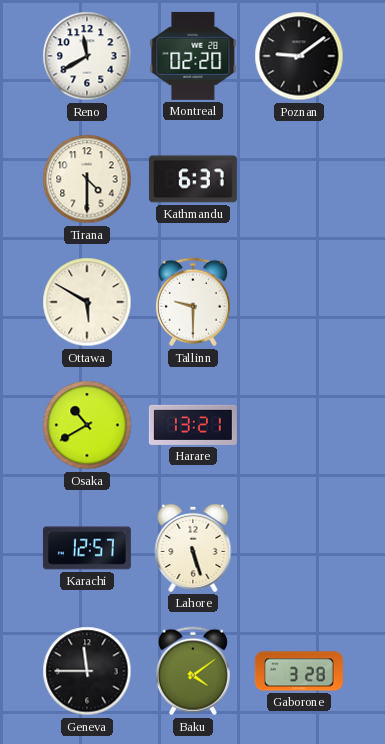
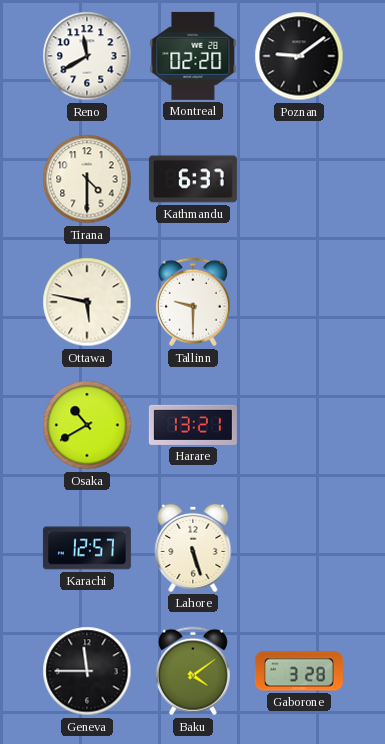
Ottawa: 5:50 -> 5:47
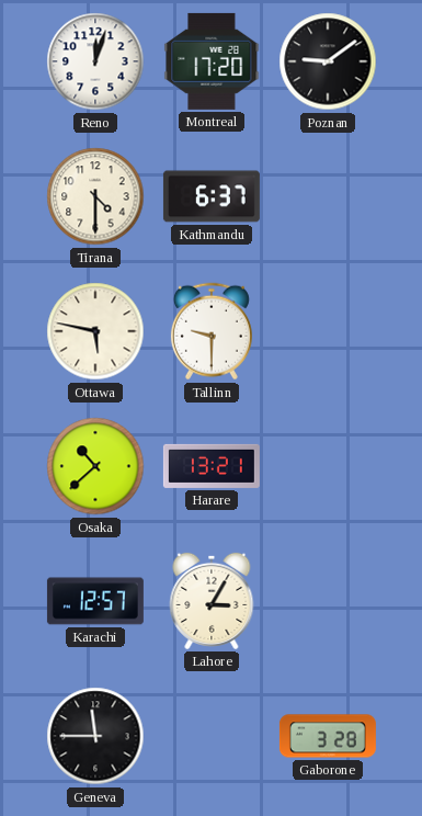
Reno: 11:40 -> 12:03
Montreal: 02:20 -> 17:20
Osaka: 10:40 -> 10:38
Lahore: 5:27 -> 3:05
Baku: 4:09 -> none
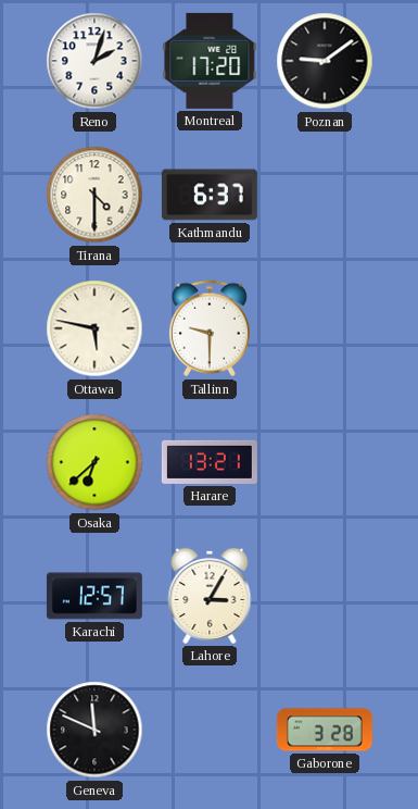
Reno: 12:03 -> 2:03
Osaka: 10:38 -> 6:38
Geneva: 11:45 -> 11:49
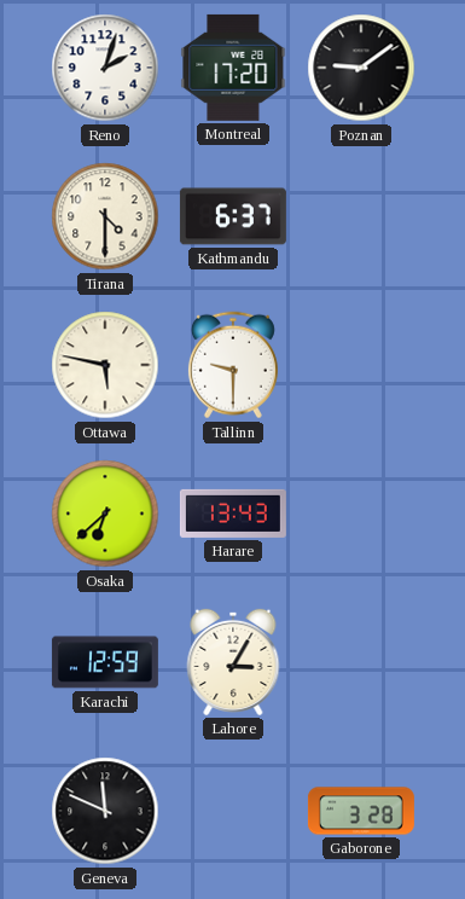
Harare: 13:21 -> 13:43
Karachi: 12:57 -> 12:59
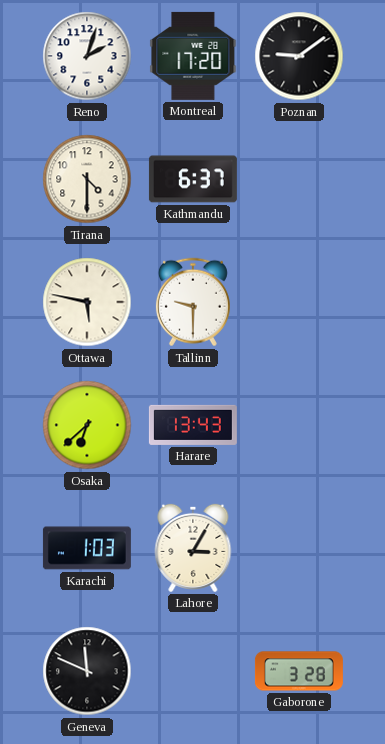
Karachi: 12:59 -> 1:03
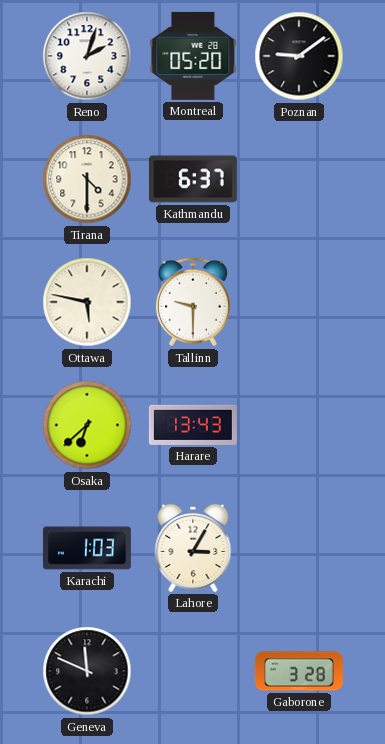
Montreal: 17:20 -> 05:20
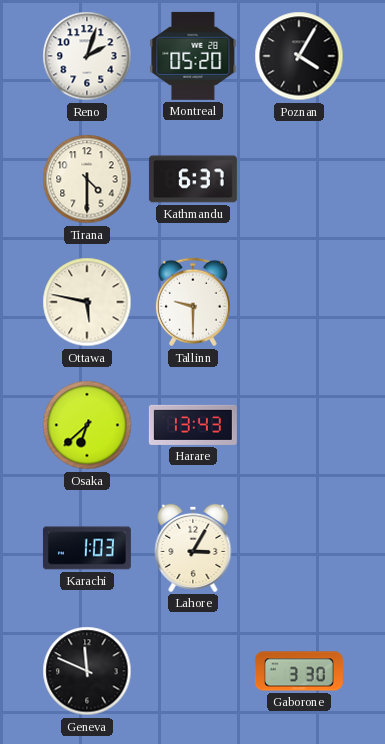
Poznan: 9:09 -> 4:05
Gaborone: 3:28 -> 3:30
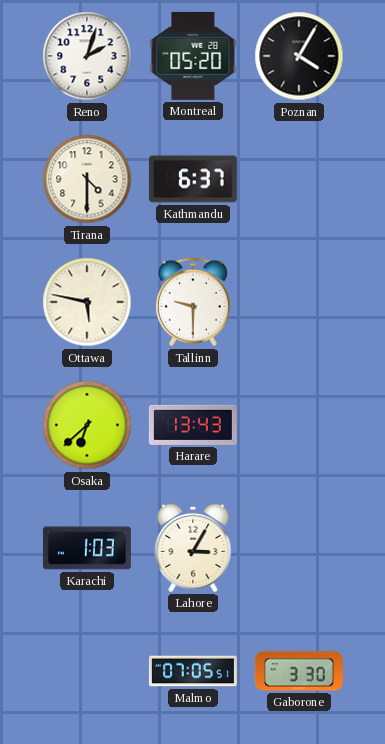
Geneva: 11:49 -> none
Malmo: none -> 07:05
